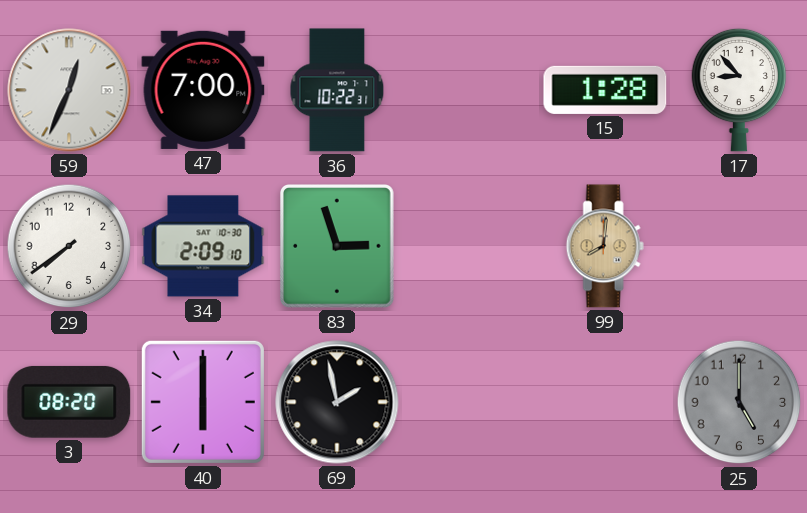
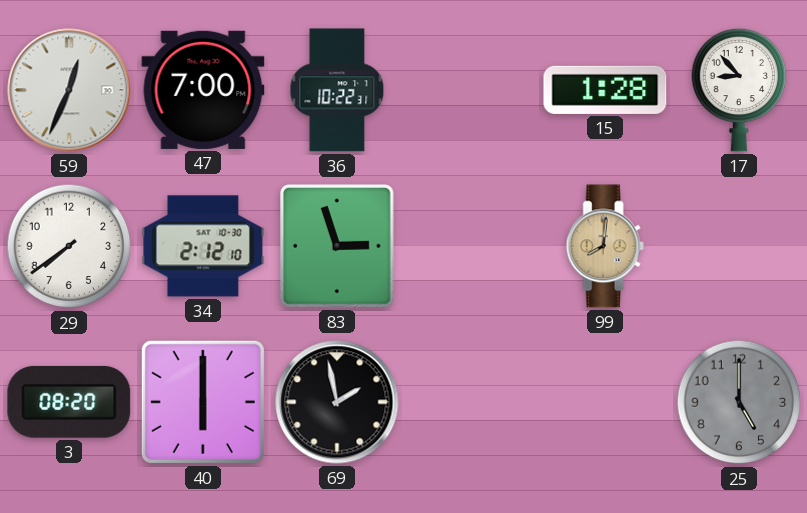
34: 2:09 -> 2:12
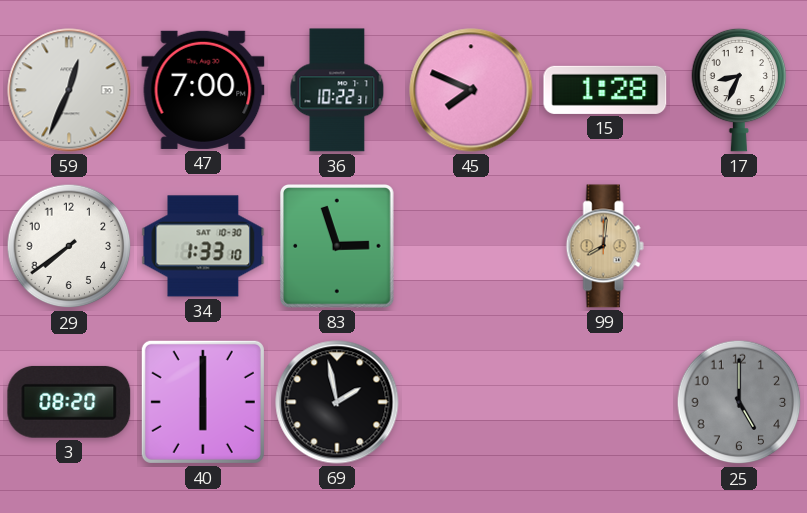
45: none -> 7:49
17: 8:53 -> 8:34
34: 2:12 -> 1:33
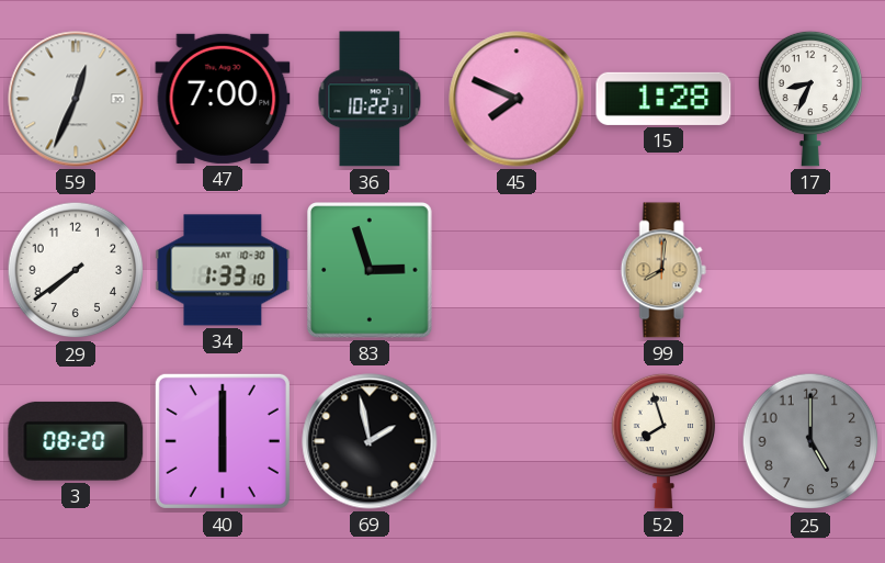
52: none -> 7:57
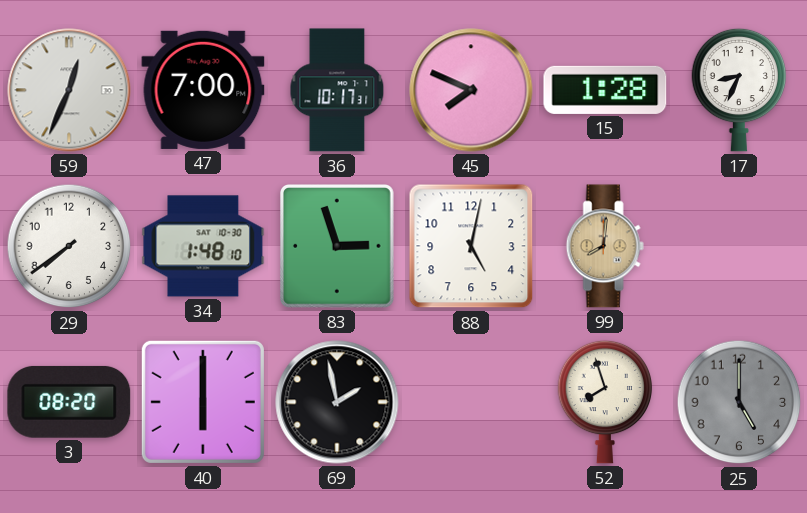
36: 10:22 -> 10:17
34: 1:33 -> 1:48
88: none -> 5:02
